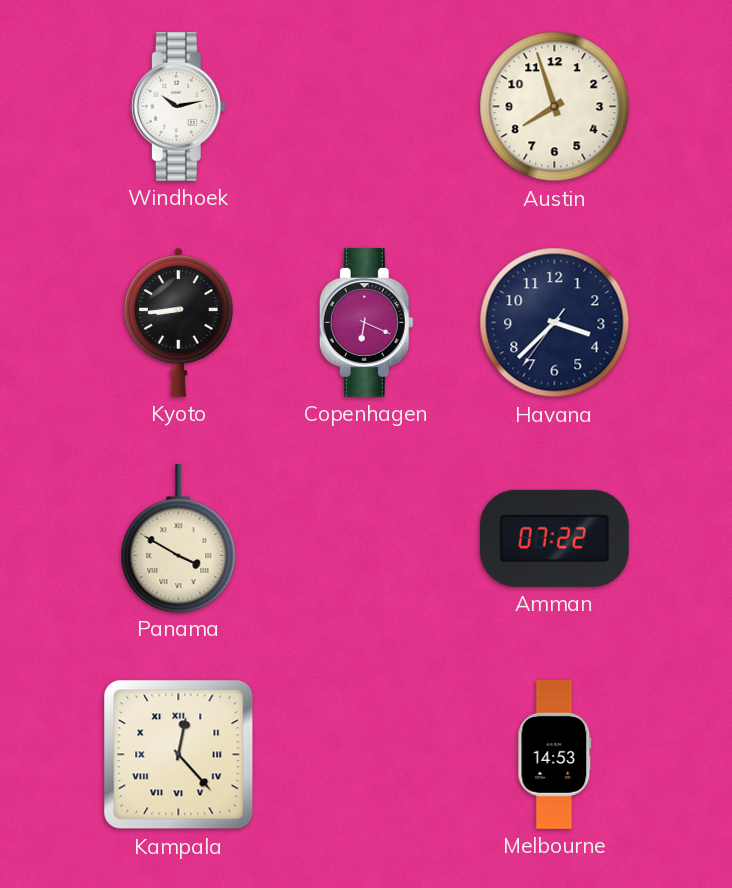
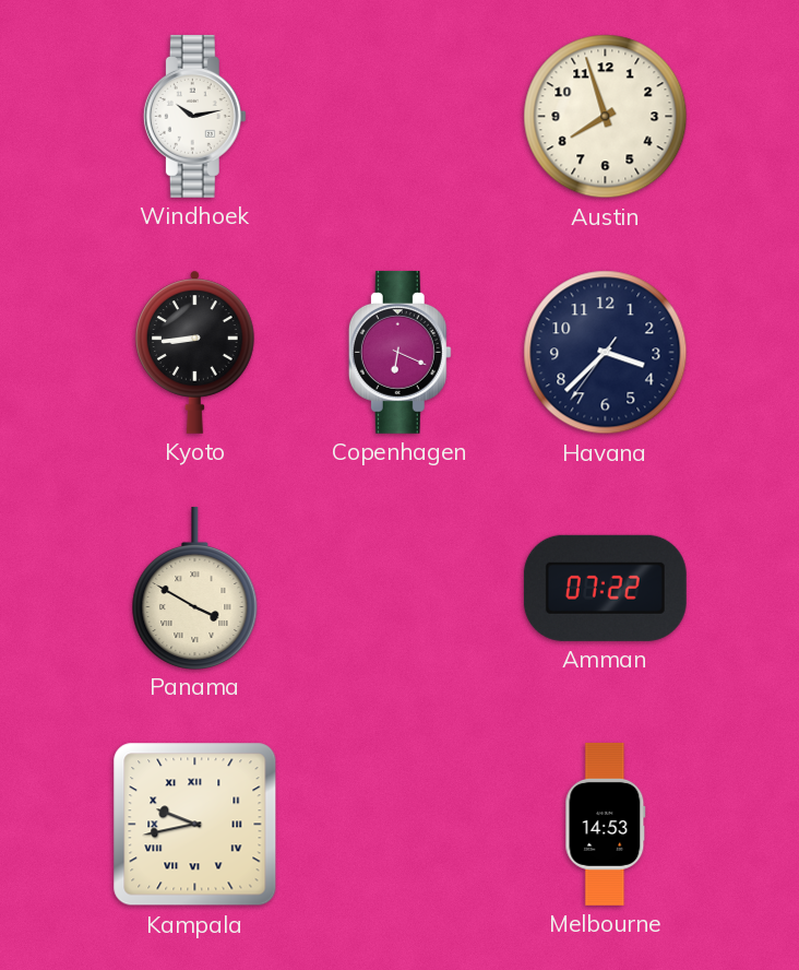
Kampala: 12:23 -> 9:43
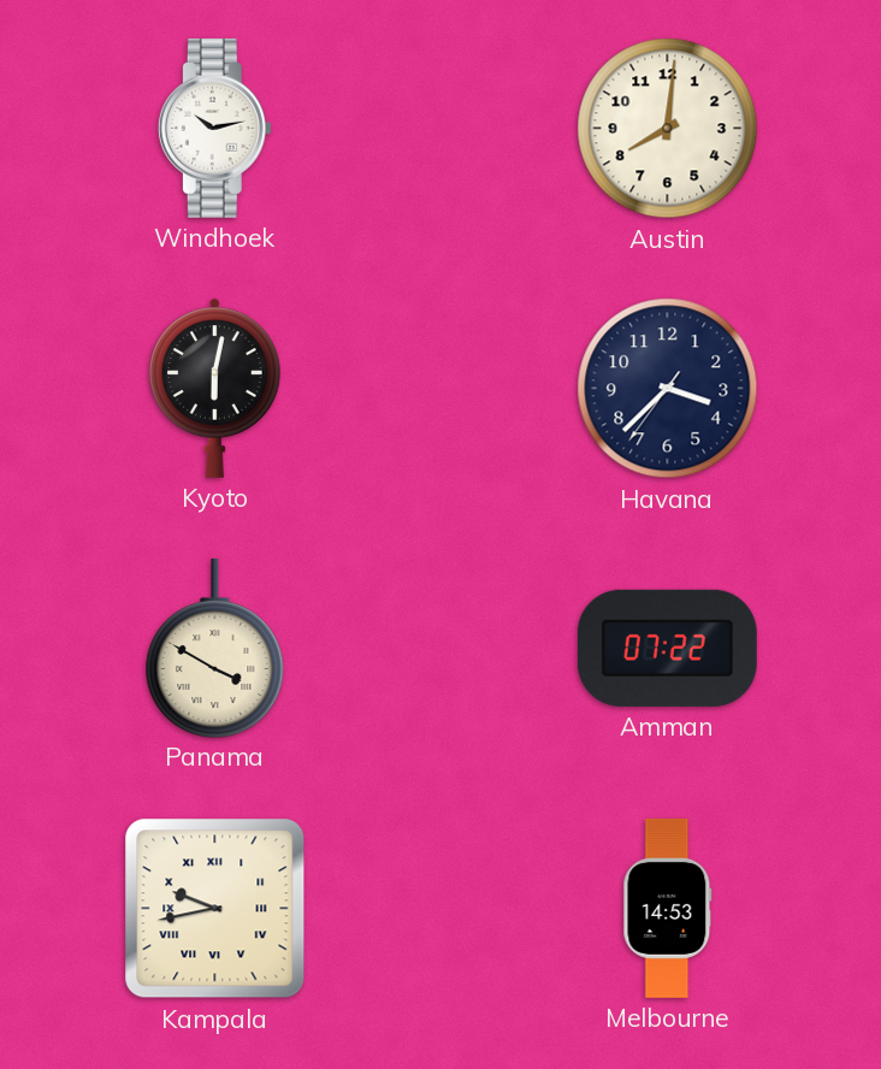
Austin: 7:57 -> 8:01
Kyoto: 8:44 -> 6:02
Copenhagen: 6:19 -> none
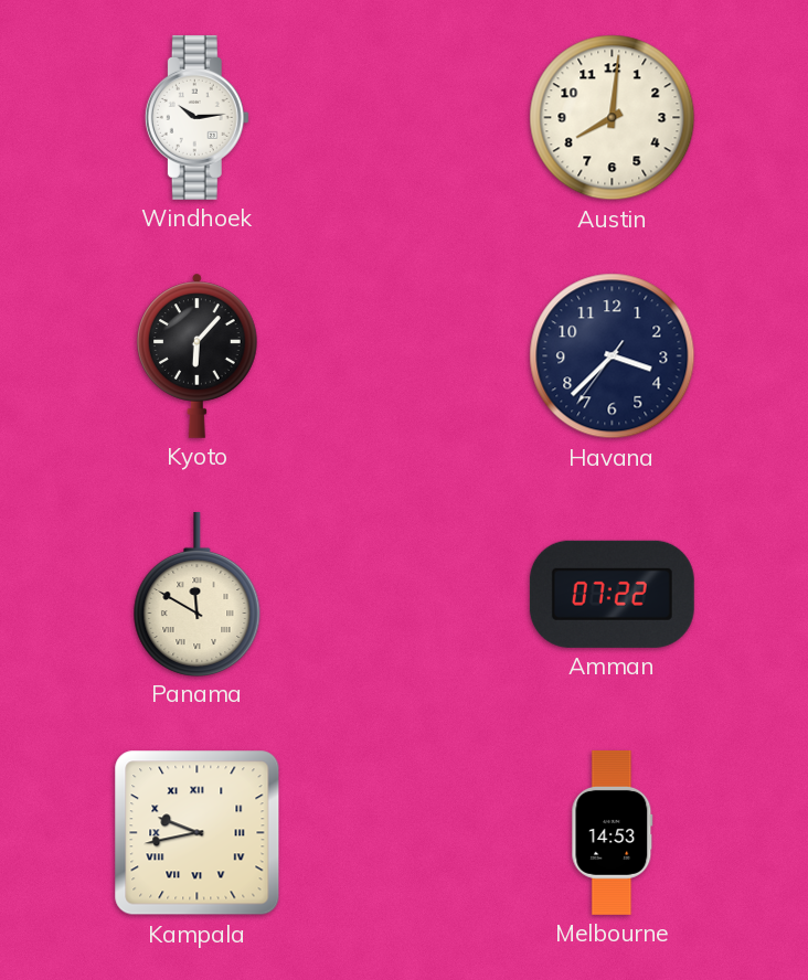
Windhoek: 10:13 -> 10:14
Kyoto: 6:02 -> 6:07
Panama: 3:50 -> 11:50
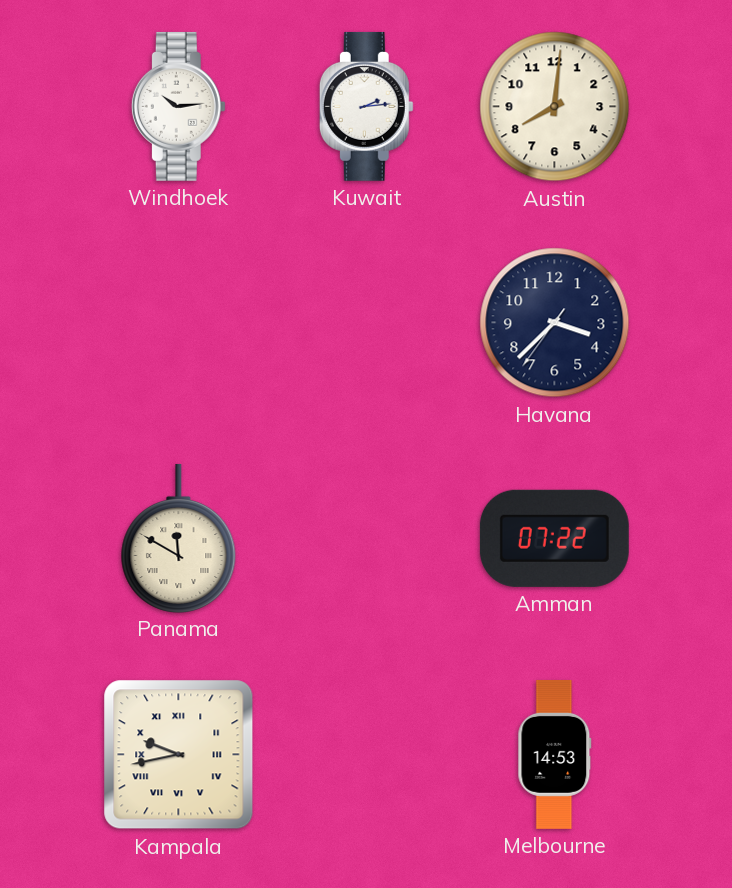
Kuwait: none -> 2:14
Kyoto: 6:07 -> none
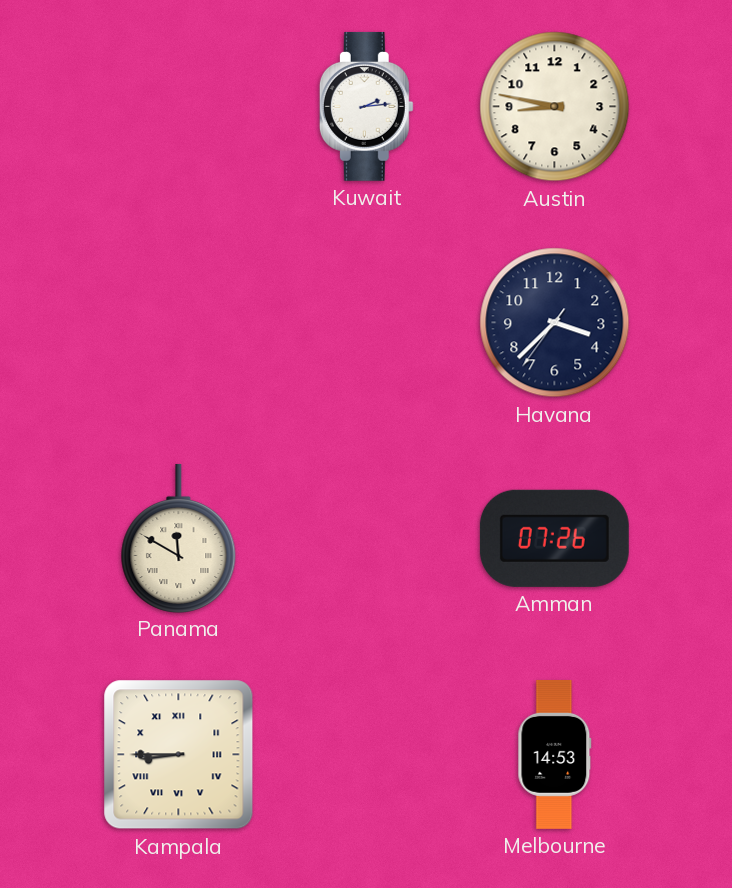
Windhoek: 10:14 -> none
Austin: 8:01 -> 8:47
Amman: 07:22 -> 07:26
Kampala: 9:43 -> 8:45
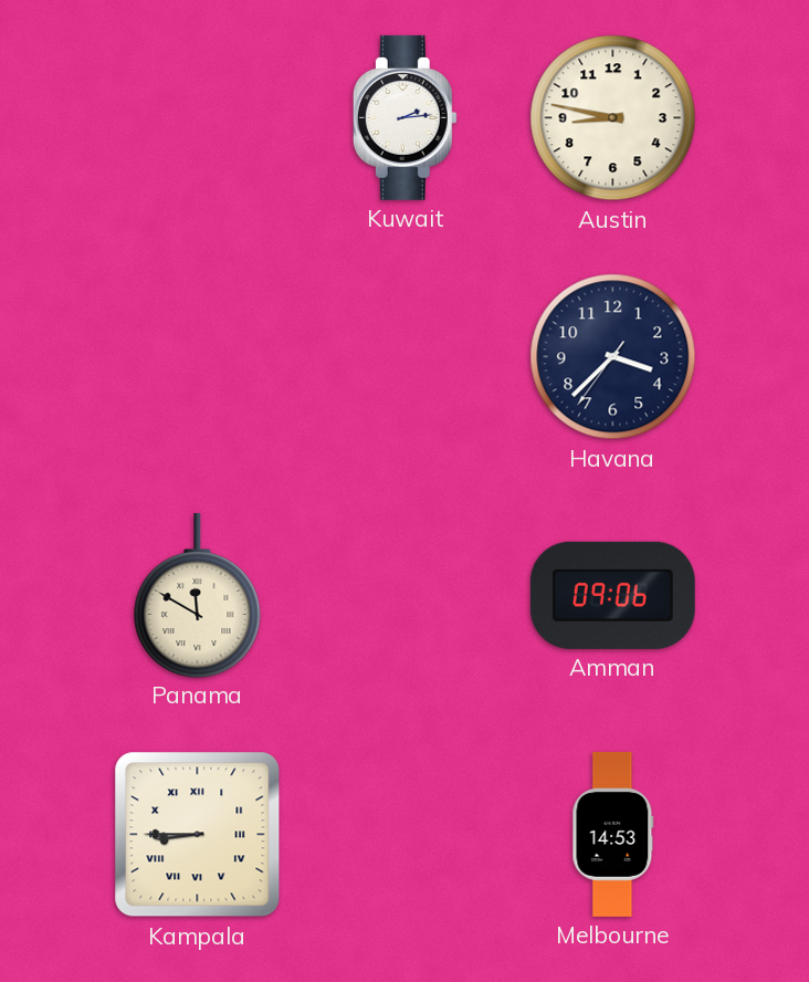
Amman: 07:26 -> 09:06
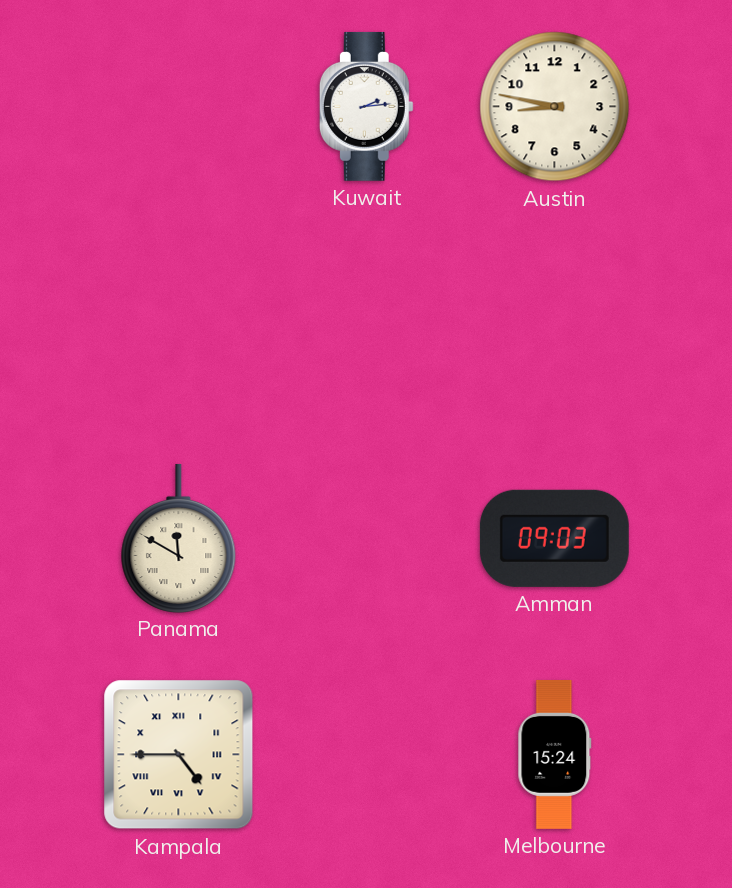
Havana: 3:37 -> none
Amman: 09:06 -> 09:03
Kampala: 8:45 -> 4:45
Melbourne: 14:53 -> 15:24
